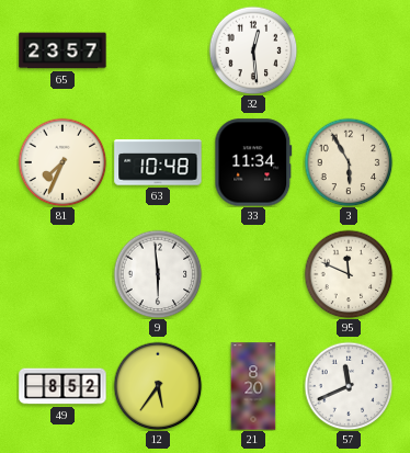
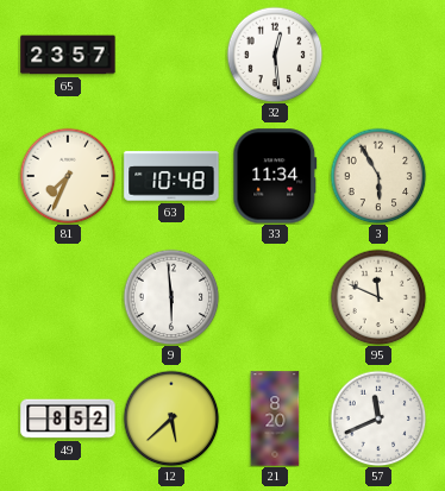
12: 5:36 -> 5:38
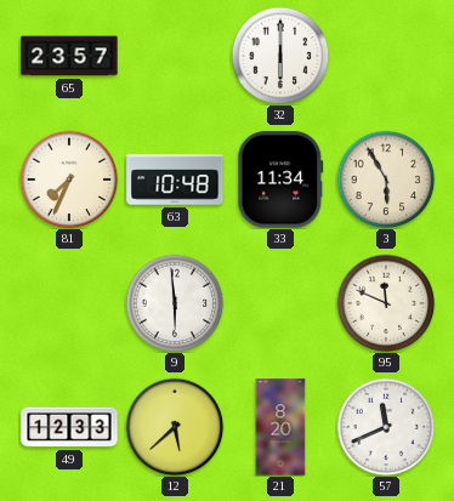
32: 12:29 -> 6:00
49: 8:52 -> 12:33
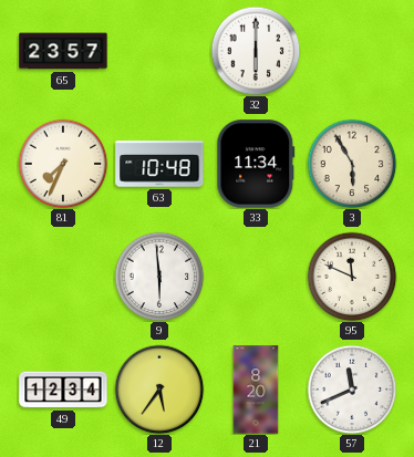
49: 12:33 -> 12:34
12: 5:38 -> 5:36
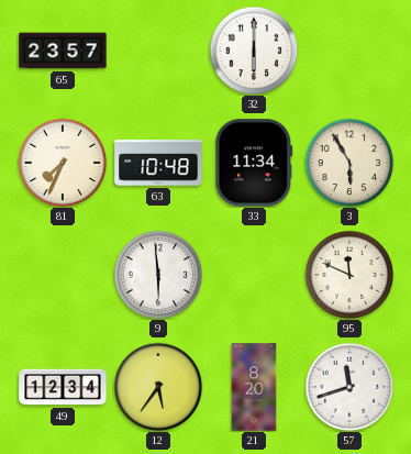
57: 11:41 -> 11:42
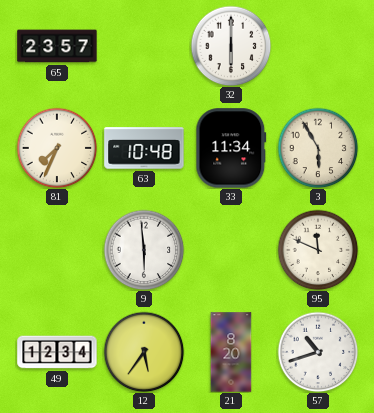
57: 11:42 -> 10:42
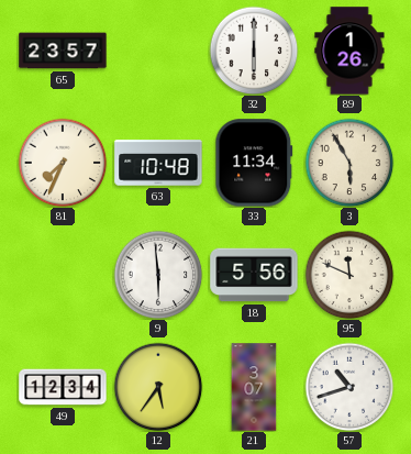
89: none -> 1:26
18: none -> 5:56
21: 8:20 -> 3:07
